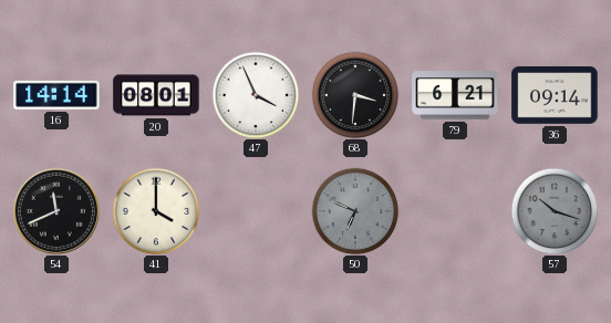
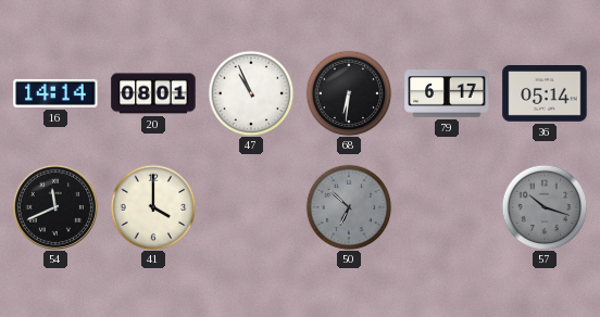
47: 3:56 -> 10:56
68: 3:31 -> 6:31
79: 6:21 -> 6:17
36: 09:14 -> 05:14
50: 6:49 -> 6:52
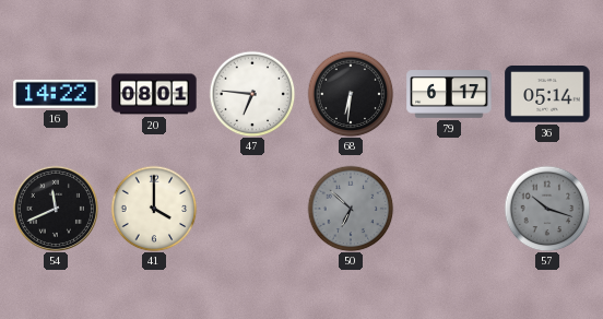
16: 14:14 -> 14:22
47: 10:56 -> 6:46
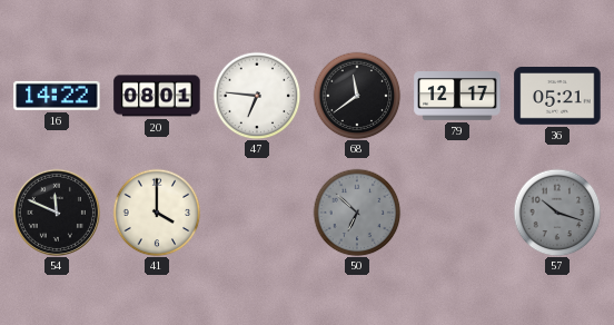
68: 6:31 -> 11:39
79: 6:17 -> 12:17
36: 05:14 -> 05:21
54: 11:41 -> 11:49
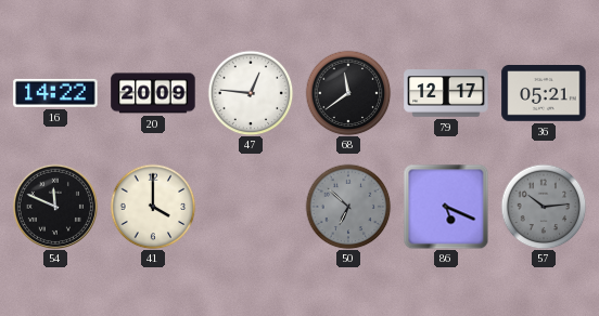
20: 08:01 -> 20:09
47: 6:46 -> 12:46
86: none -> 5:19
57: 10:18 -> 10:14
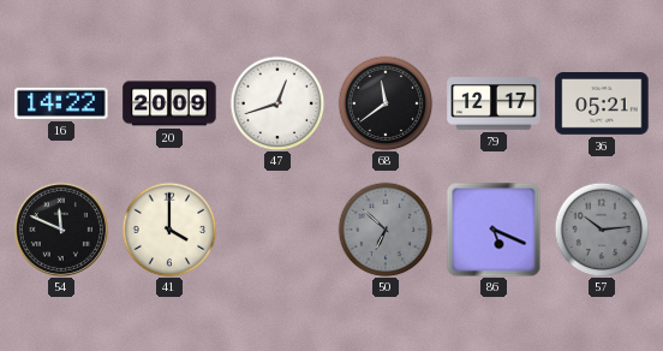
47: 12:46 -> 12:42
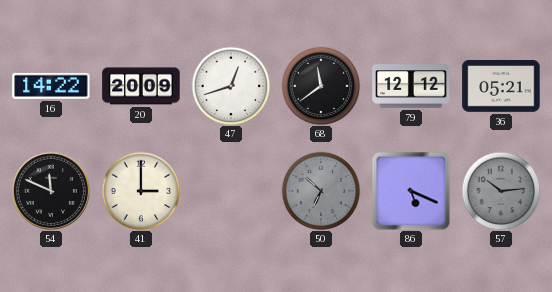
79: 12:17 -> 12:12
41: 4:00 -> 3:00
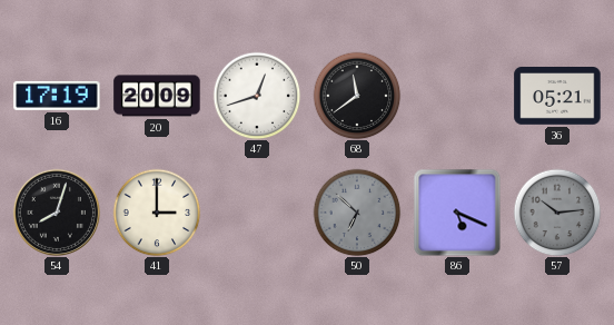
16: 14:22 -> 17:19
79: 12:12 -> none
54: 11:49 -> 8:03
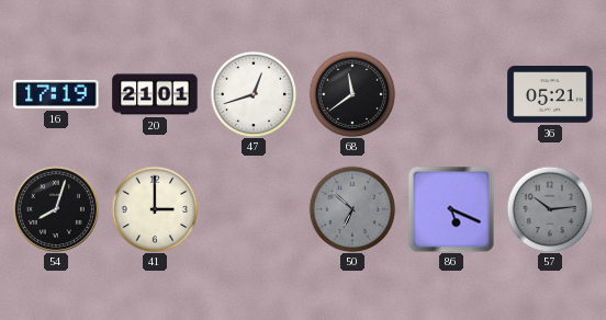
20: 20:09 -> 21:01
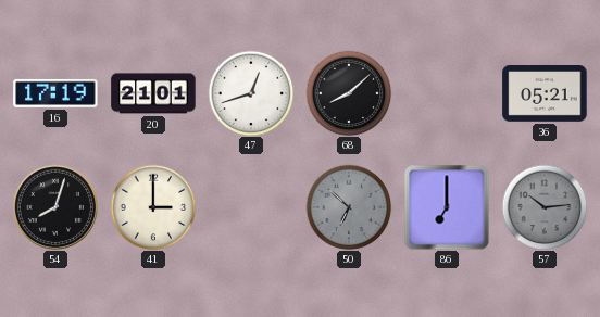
68: 11:39 -> 8:08
86: 5:19 -> 7:00
